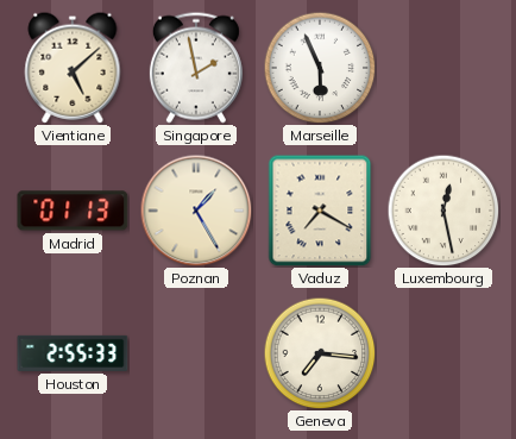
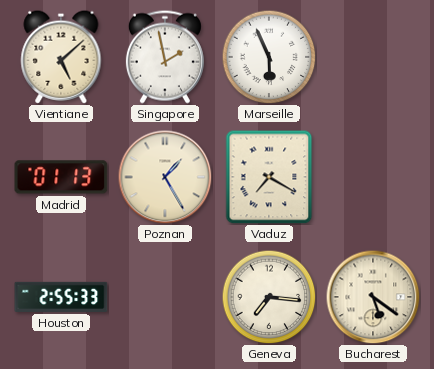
Luxembourg: 12:28 -> none
Bucharest: none -> 5:21
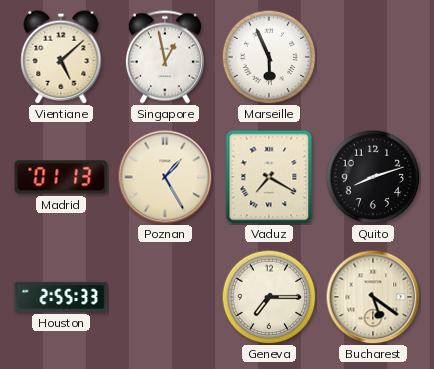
Singapore: 1:58 -> 12:58
Quito: none -> 8:12
Geneva: 7:16 -> 7:15
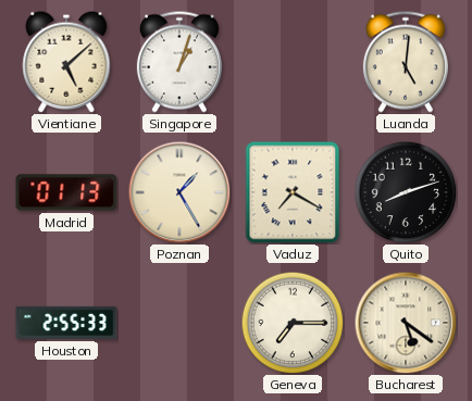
Singapore: 12:58 -> 1:03
Marseille: 5:56 -> none
Luanda: none -> 5:01
